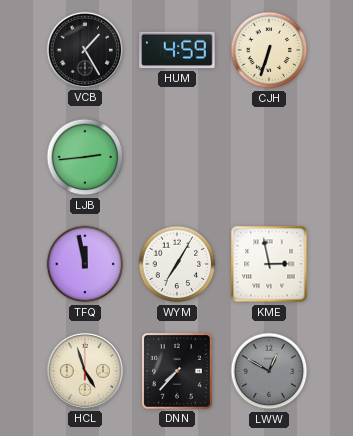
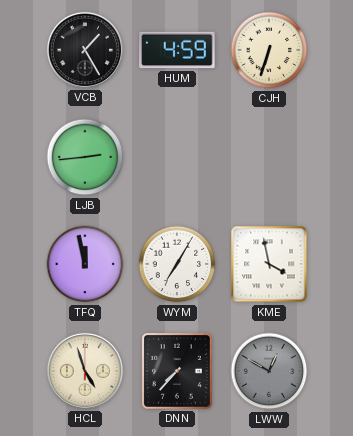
KME: 2:58 -> 3:58
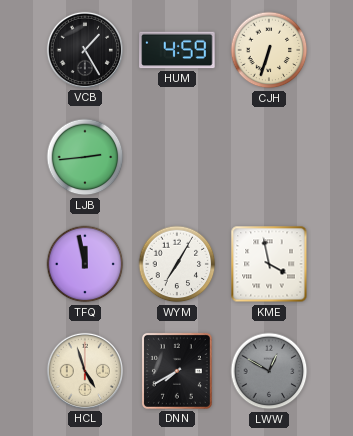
DNN: 7:37 -> 7:40
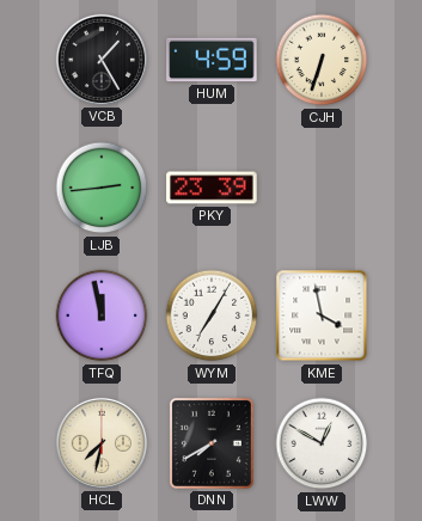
PKY: none -> 23:39
HCL: 4:57 -> 7:32
LWW dial: grey -> white
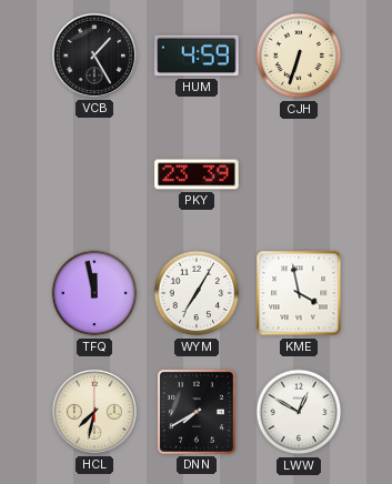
LJB: 2:44 -> none
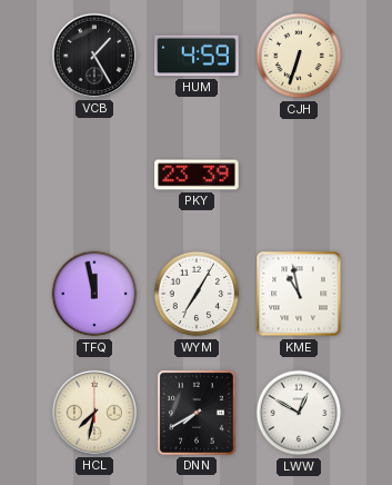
KME: 3:58 -> 10:58
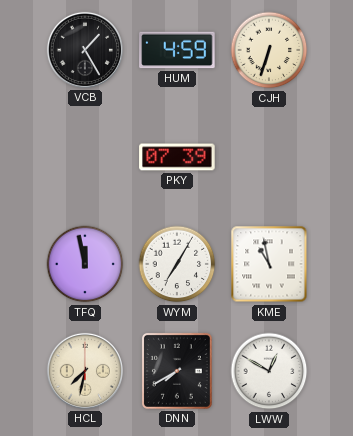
PKY: 23:39 -> 07:39
